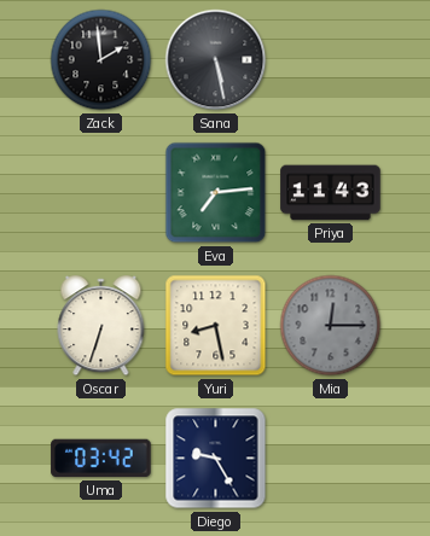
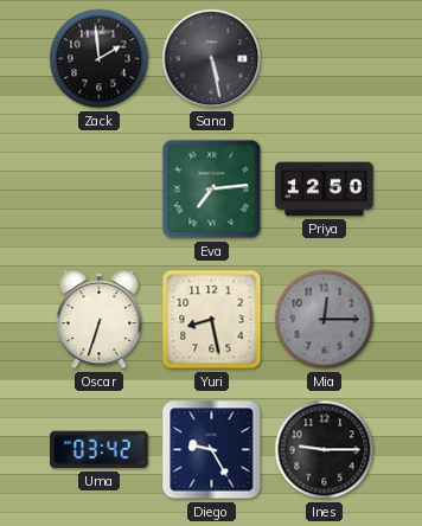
Priya: 11:43 -> 12:50
Ines: none -> 9:15
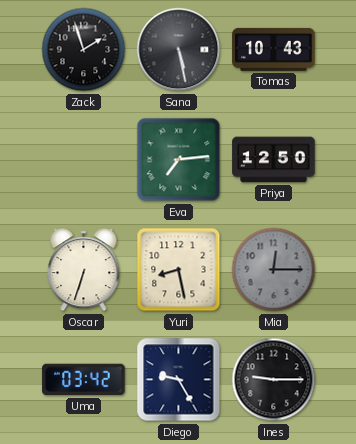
Zack: 1:59 -> 1:57
Tomas: none -> 10:43
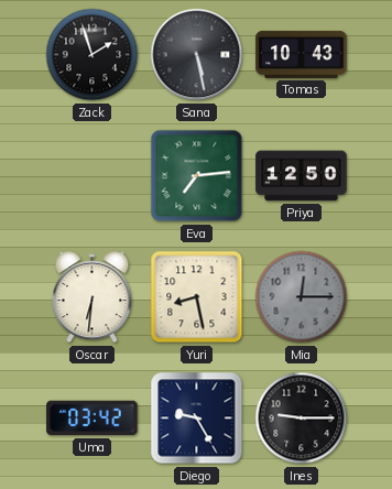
Oscar: 6:33 -> 6:31
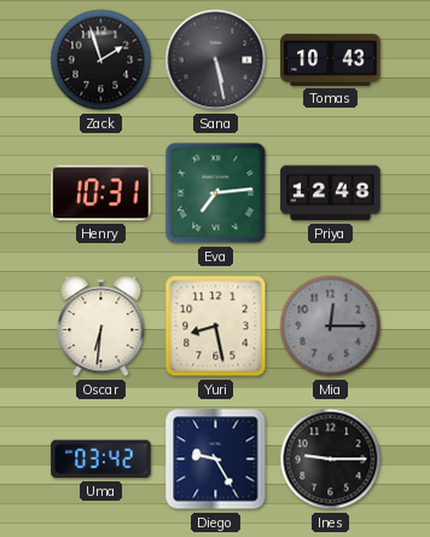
Henry: none -> 10:31
Priya: 12:50 -> 12:48
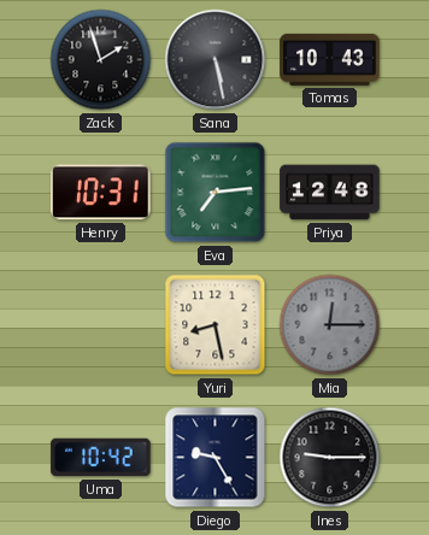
Oscar: 6:31 -> none
Uma: 03:42 -> 10:42
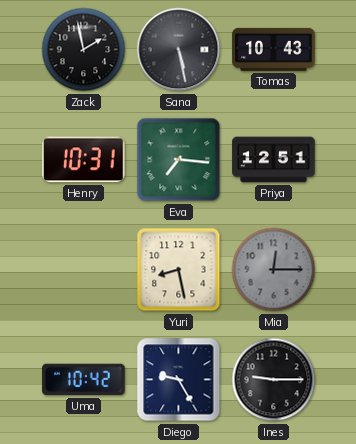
Zack: 1:57 -> 1:58
Eva: 7:14 -> 7:16
Priya: 12:48 -> 12:51
